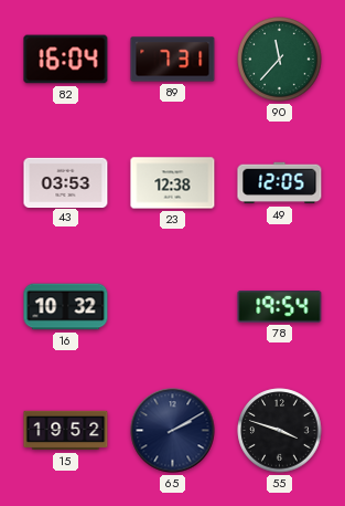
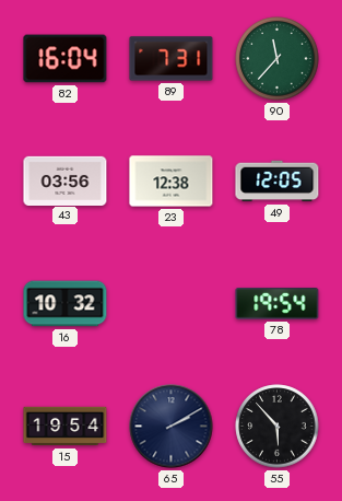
43: 03:53 -> 03:56
15: 19:52 -> 19:54
55: 3:48 -> 5:53
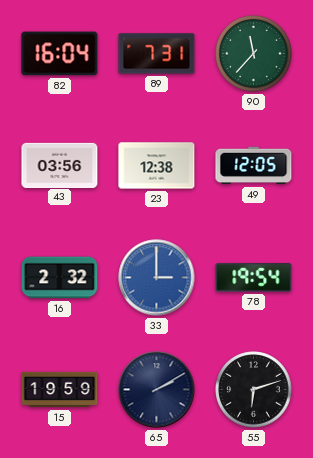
16: 10:32 -> 2:32
33: none -> 3:00
15: 19:54 -> 19:59
55: 5:53 -> 6:12
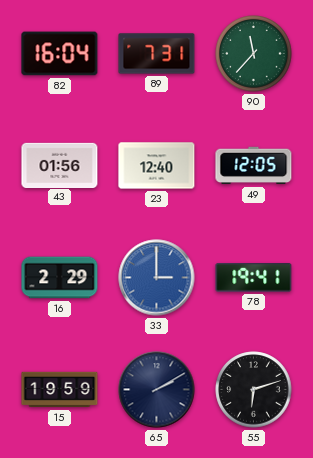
43: 03:56 -> 01:56
23: 12:38 -> 12:40
16: 2:32 -> 2:29
78: 19:54 -> 19:41
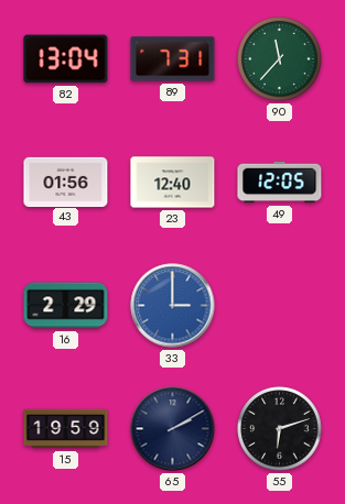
82: 16:04 -> 13:04
78: 19:41 -> none
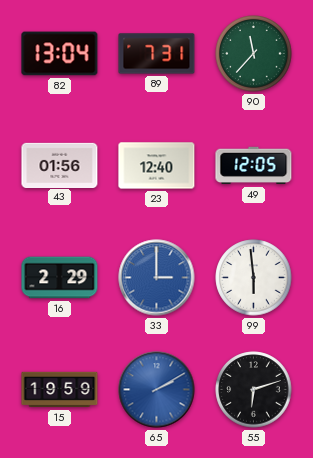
99: none -> 5:59
65 dial: navy -> blue
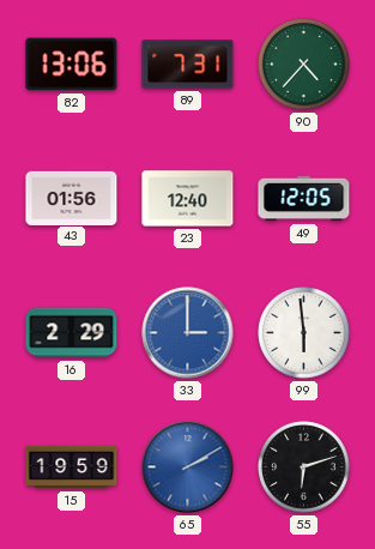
82: 13:04 -> 13:06
90: 11:37 -> 4:37
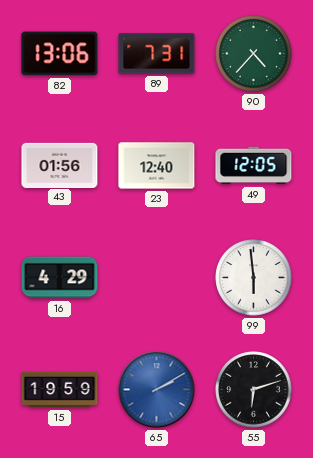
16: 2:29 -> 4:29
33: 3:00 -> none
